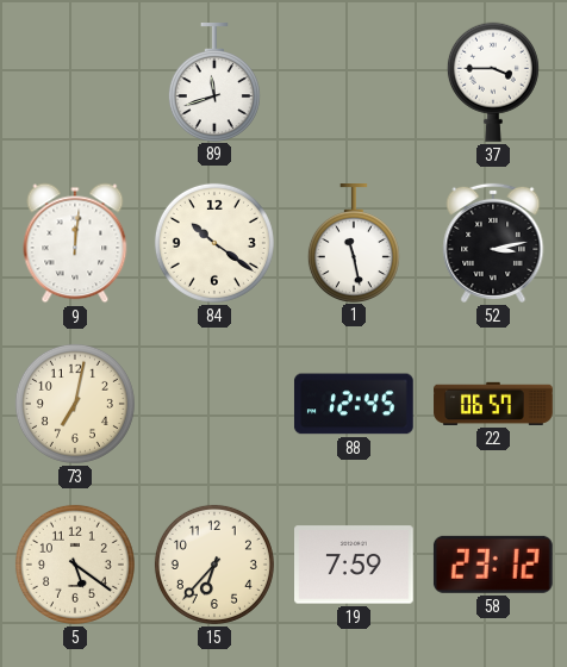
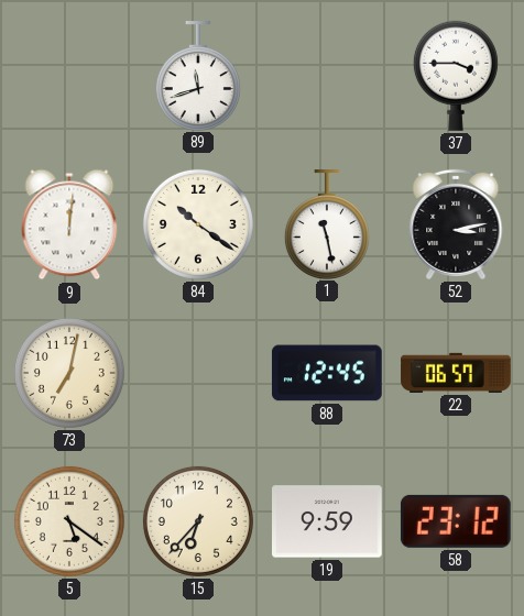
19: 7:59 -> 9:59
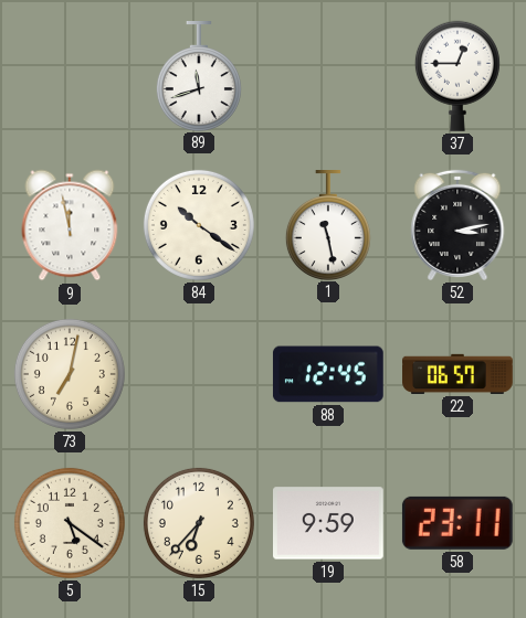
37: 3:45 -> 12:45
9: 12:01 -> 11:58
58: 23:12 -> 23:11
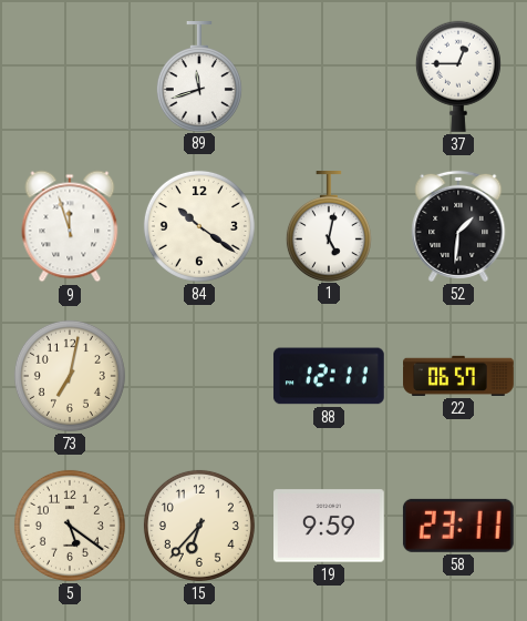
9: 11:58 -> 11:57
1: 11:28 -> 5:02
52: 3:13 -> 1:31
88: 12:45 -> 12:11
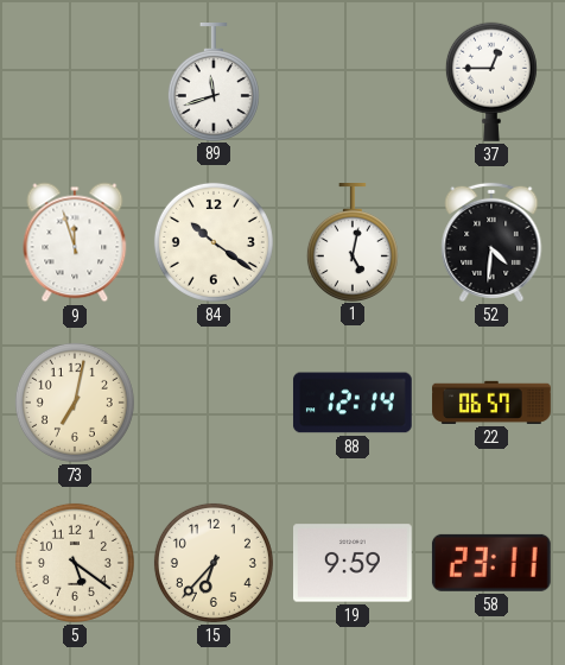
52: 1:31 -> 4:31
88: 12:11 -> 12:14
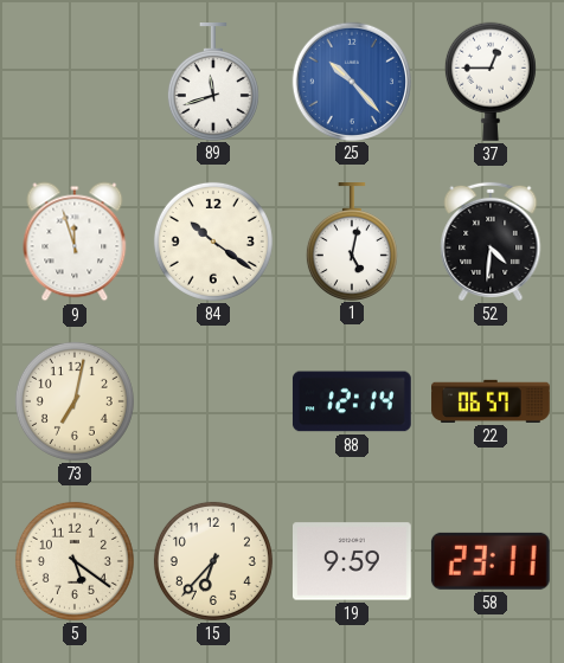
25: none -> 10:23
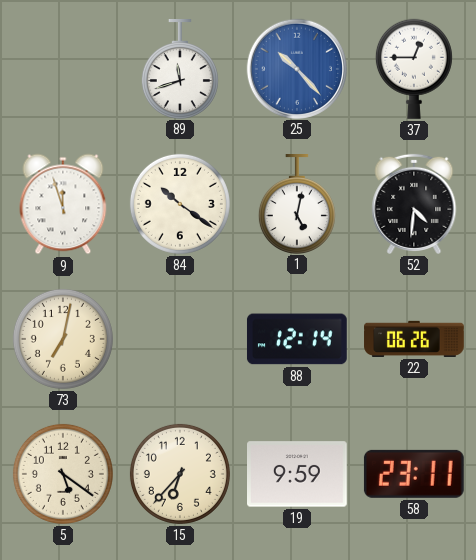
22: 06:57 -> 06:26
